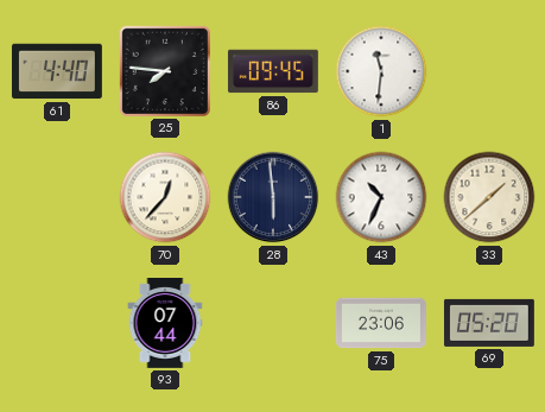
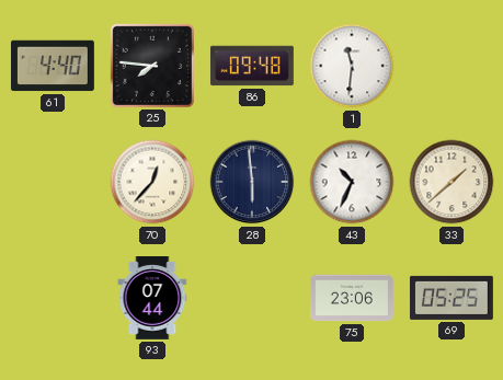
86: 09:45 -> 09:48
69: 05:20 -> 05:25
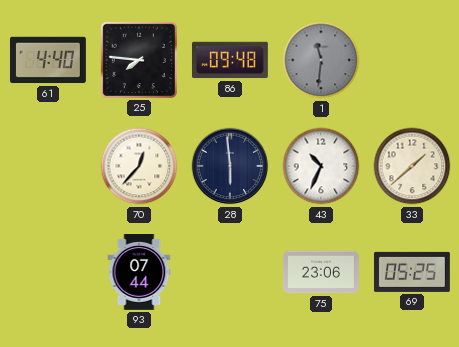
1 dial: white -> grey
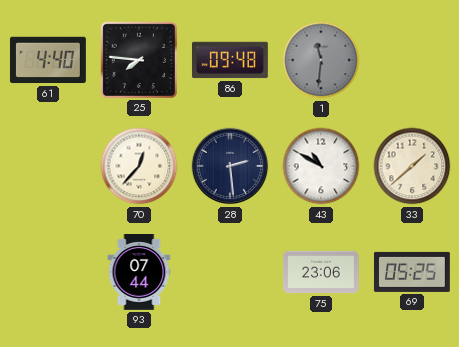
28: 5:59 -> 2:29
43: 10:34 -> 10:50
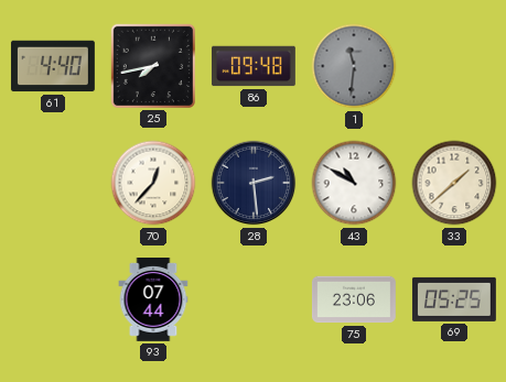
25: 7:46 -> 7:43
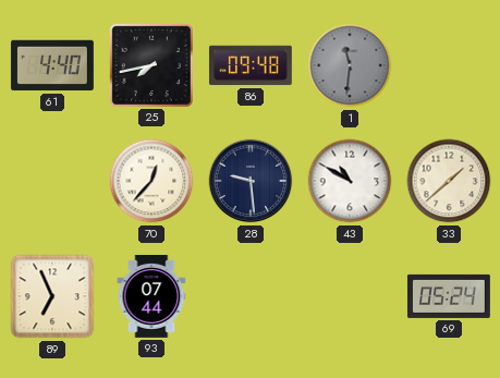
28: 2:29 -> 9:29
89: none -> 6:56
75: 23:06 -> none
69: 05:25 -> 05:24
